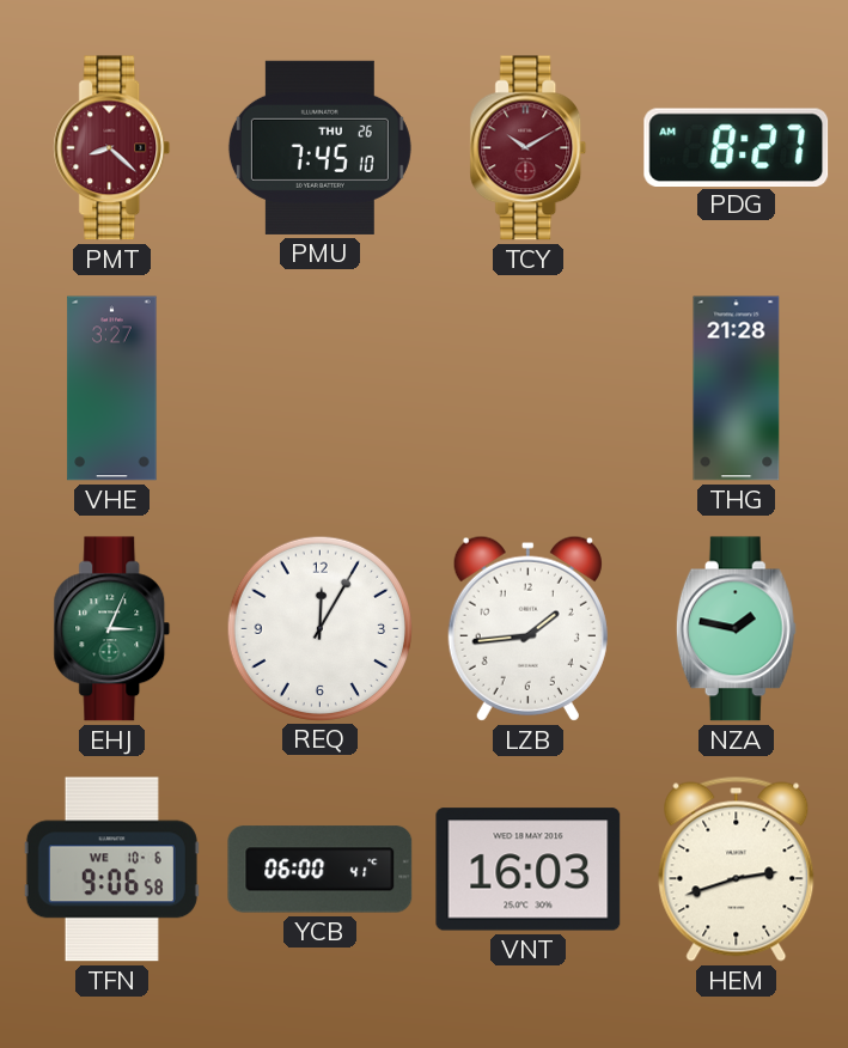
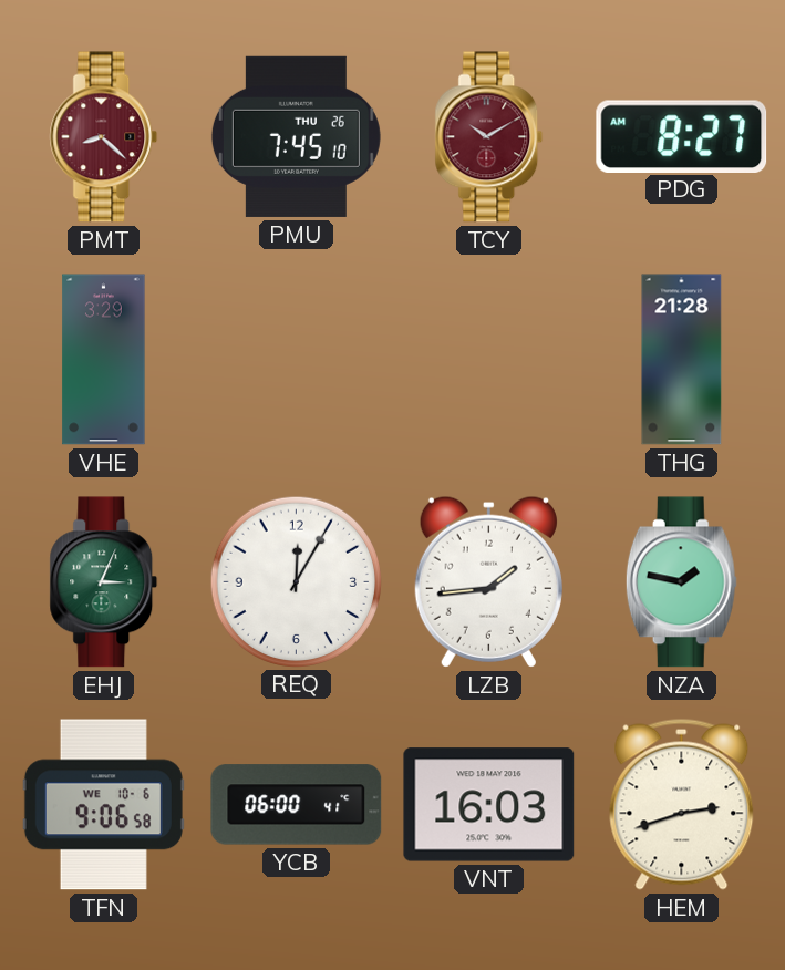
VHE: 3:27 -> 3:29
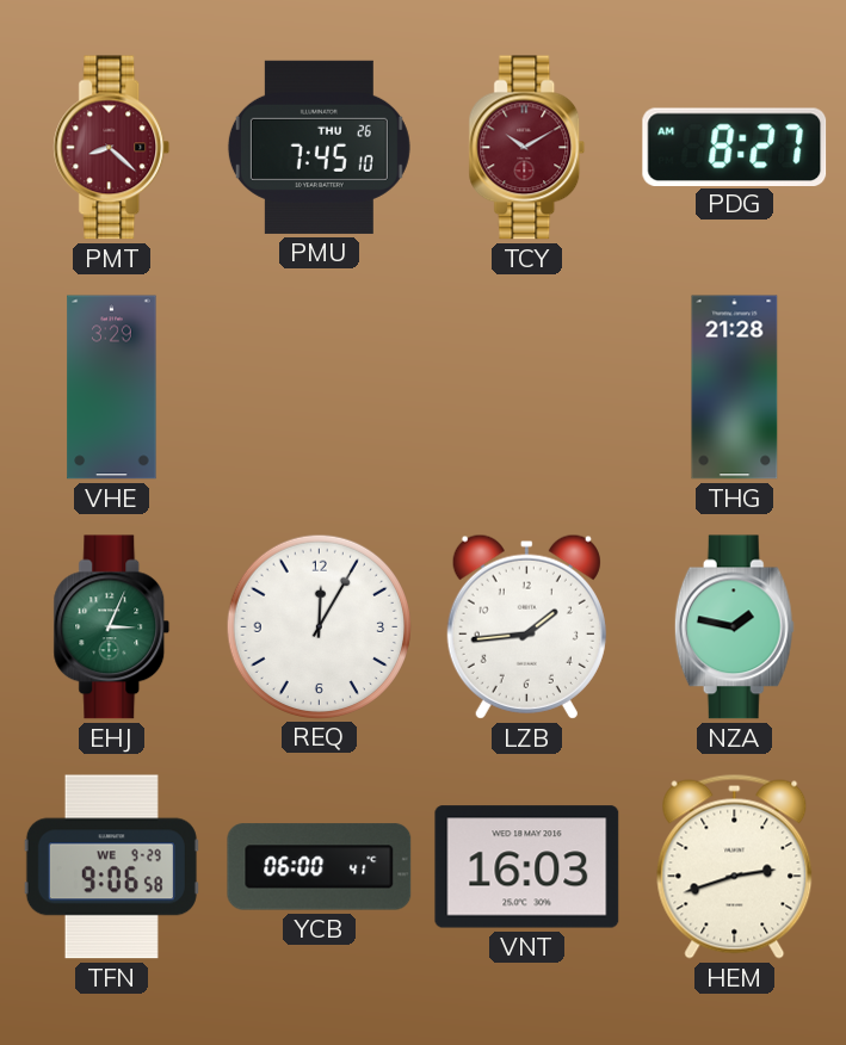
TFN date: WE 10-6 -> WE 9-29
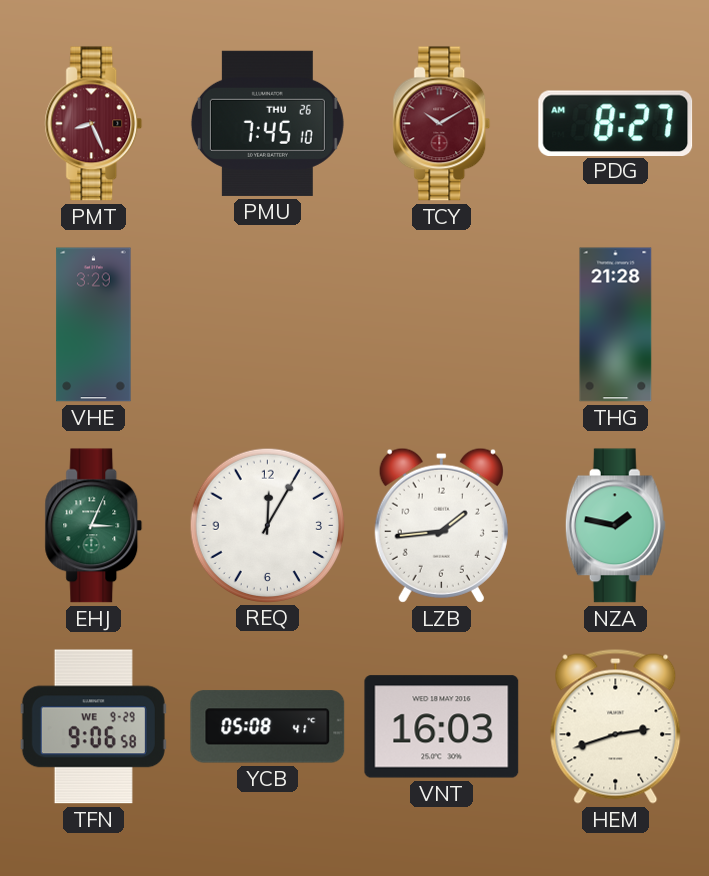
PMT: 8:22 -> 8:26
YCB: 06:00 -> 05:08
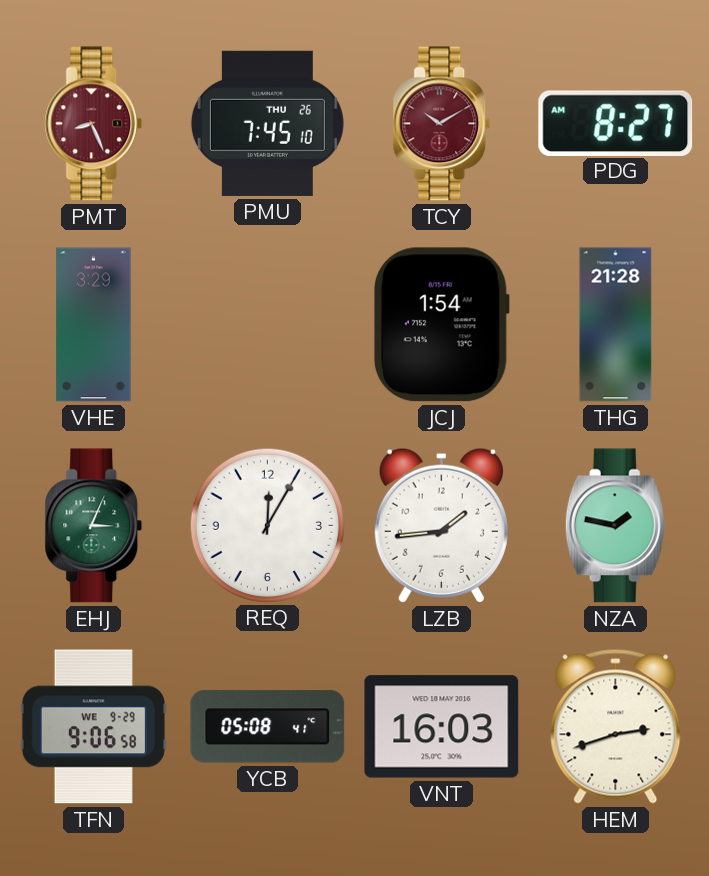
JCJ: none -> 1:54
